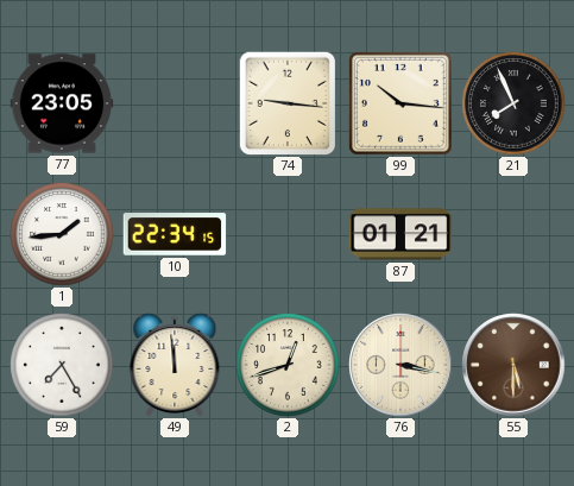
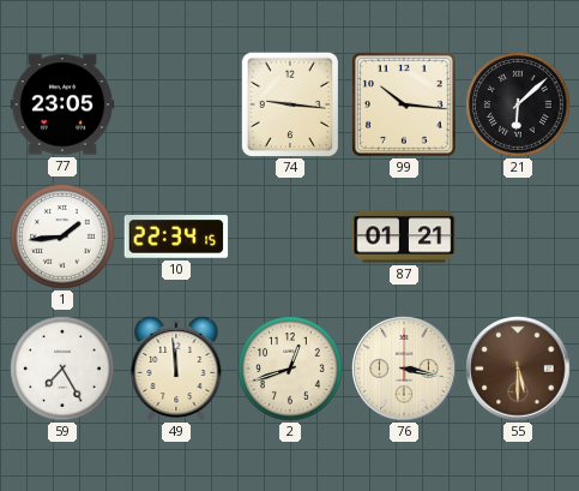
21: 7:56 -> 6:08
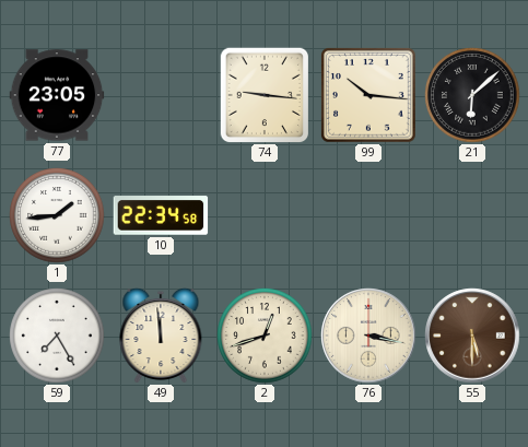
10: 22:34:15 -> 22:34:58
87: 01:21 -> none
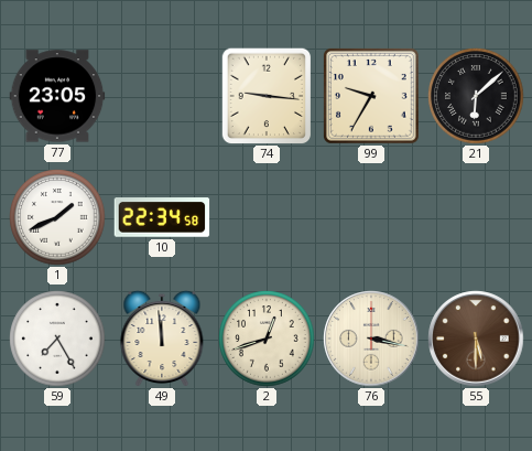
99: 10:16 -> 9:35
1: 1:44 -> 1:41
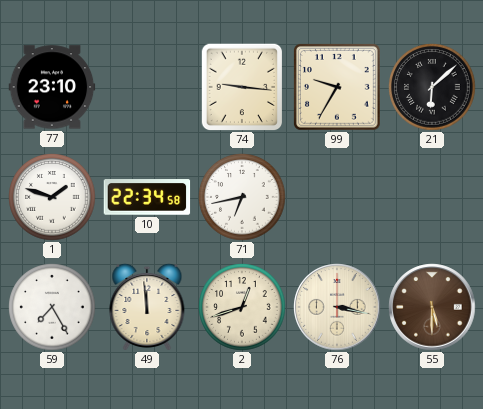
77: 23:05 -> 23:10
1: 1:41 -> 1:48
71: none -> 6:43
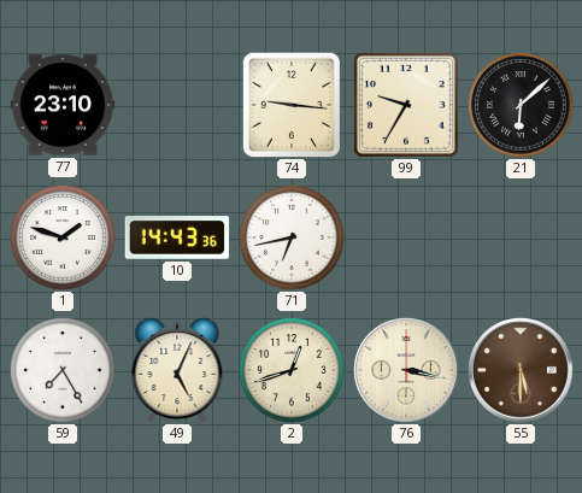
10: 22:34 -> 14:43
49: 11:59 -> 5:04
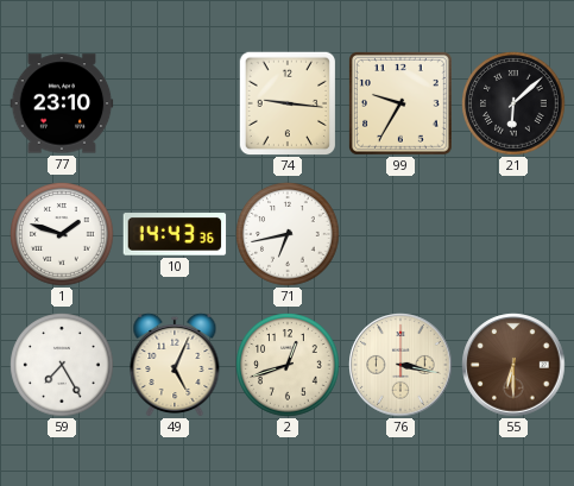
55: 5:30 -> 6:30
